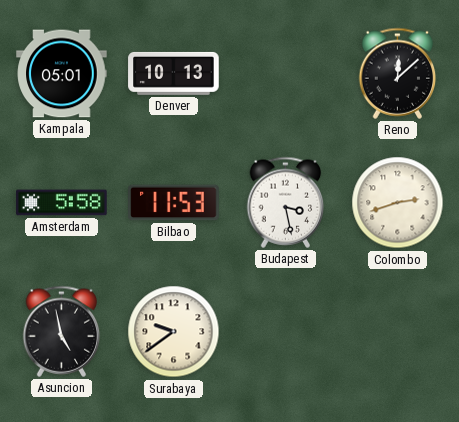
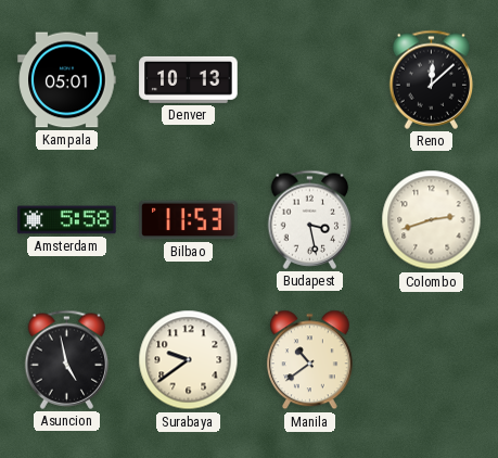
Manila: none -> 10:39
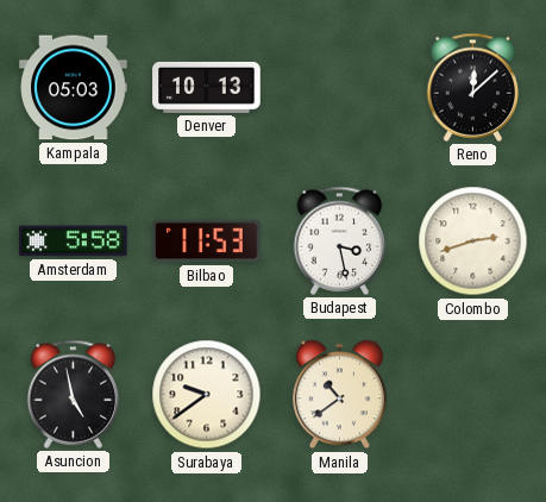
Kampala: 05:01 -> 05:03
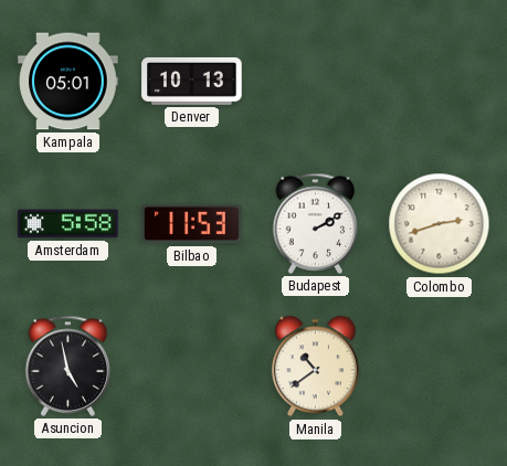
Kampala: 05:03 -> 05:01
Reno: 12:08 -> none
Budapest: 3:28 -> 2:10
Surabaya: 9:39 -> none
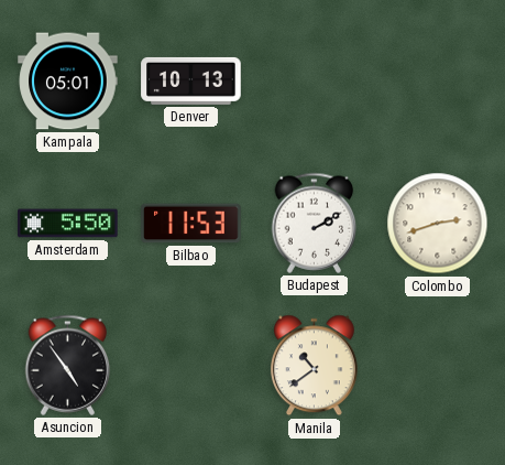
Amsterdam: 5:58 -> 5:50
Asuncion: 4:58 -> 4:54
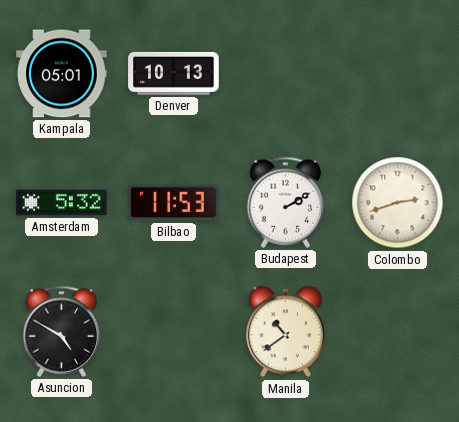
Amsterdam: 5:50 -> 5:32
Asuncion: 4:54 -> 4:50
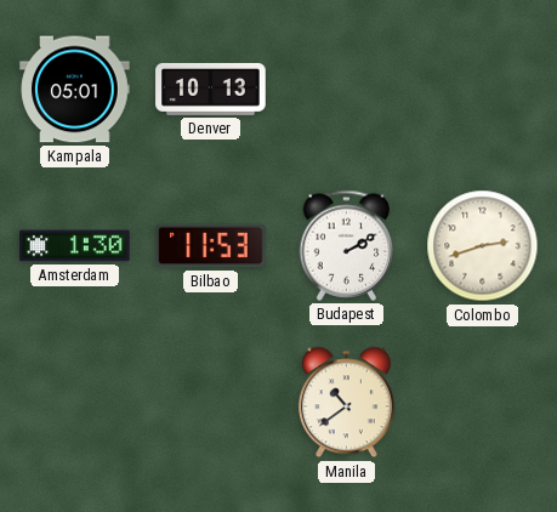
Amsterdam: 5:32 -> 1:30
Asuncion: 4:50 -> none
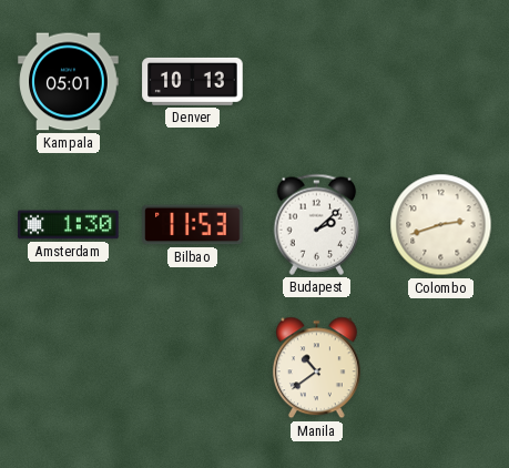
Budapest: 2:10 -> 2:08
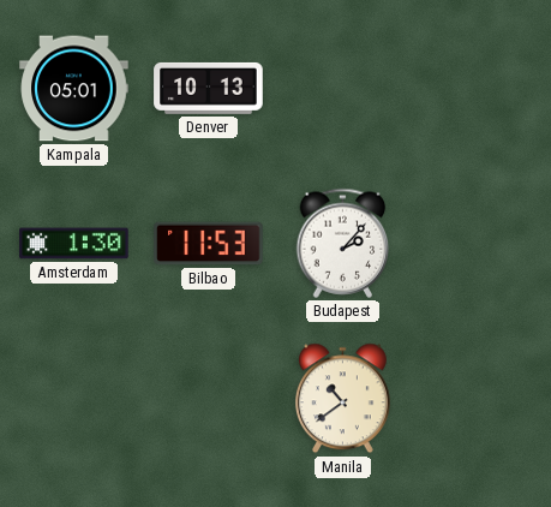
Budapest: 2:08 -> 2:07
Colombo: 2:42 -> none
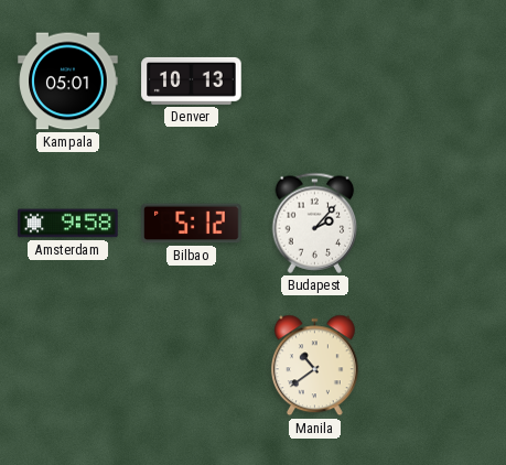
Amsterdam: 1:30 -> 9:58
Bilbao: 11:53 -> 5:12
